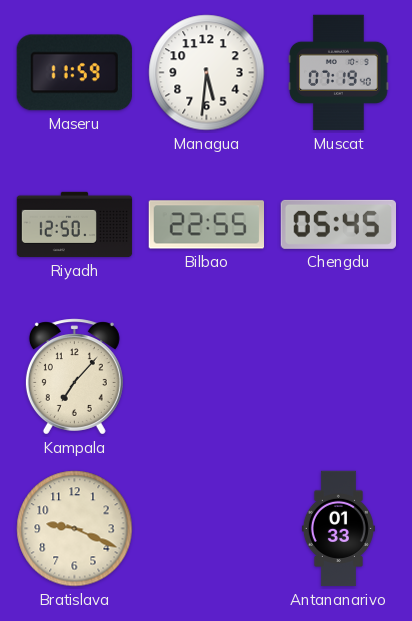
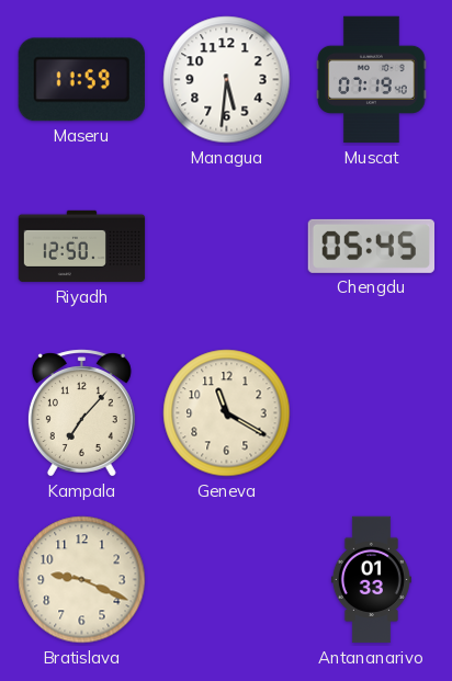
Bilbao: 22:55 -> none
Geneva: none -> 11:20
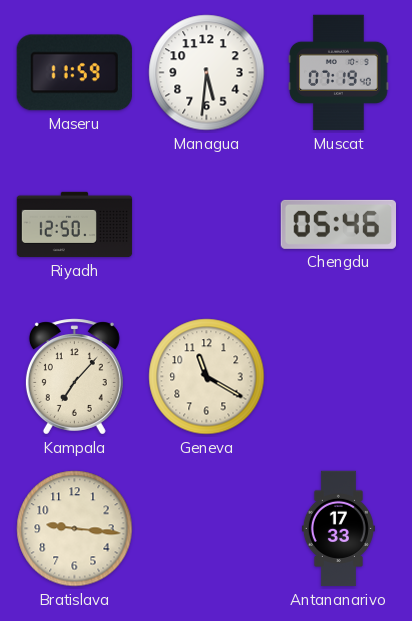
Chengdu: 05:45 -> 05:46
Bratislava: 9:19 -> 9:16
Antananarivo: 01:33 -> 17:33
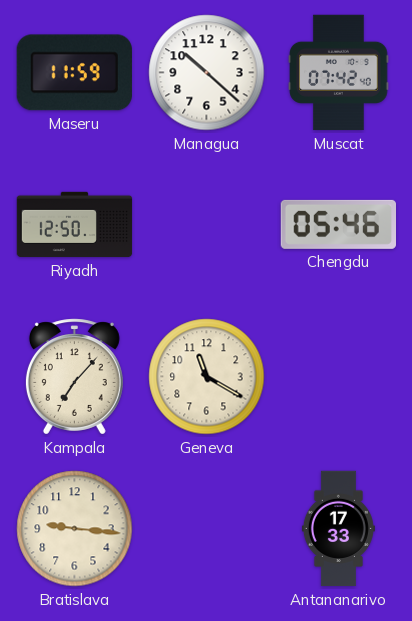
Managua: 5:31 -> 10:22
Muscat: 07:19 -> 07:42
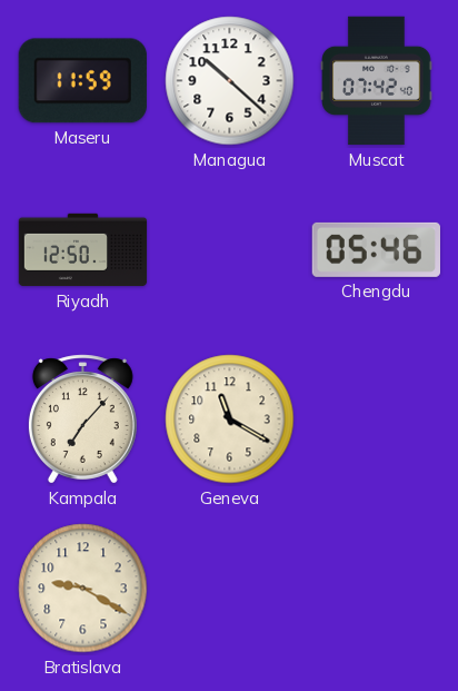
Bratislava: 9:16 -> 9:20
Antananarivo: 17:33 -> none
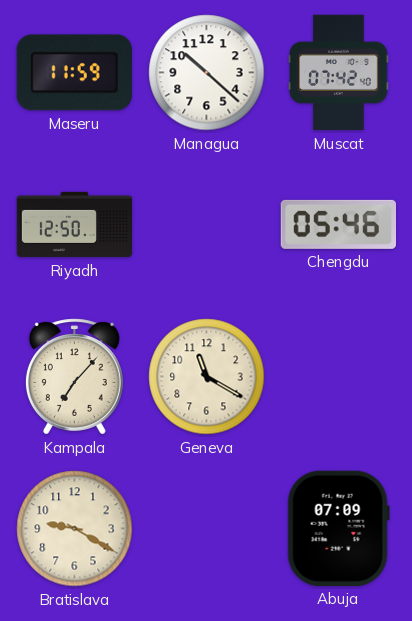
Abuja: none -> 07:09
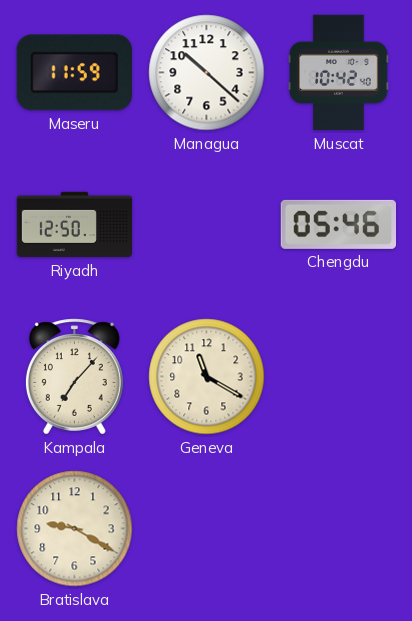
Muscat: 07:42 -> 10:42
Abuja: 07:09 -> none
